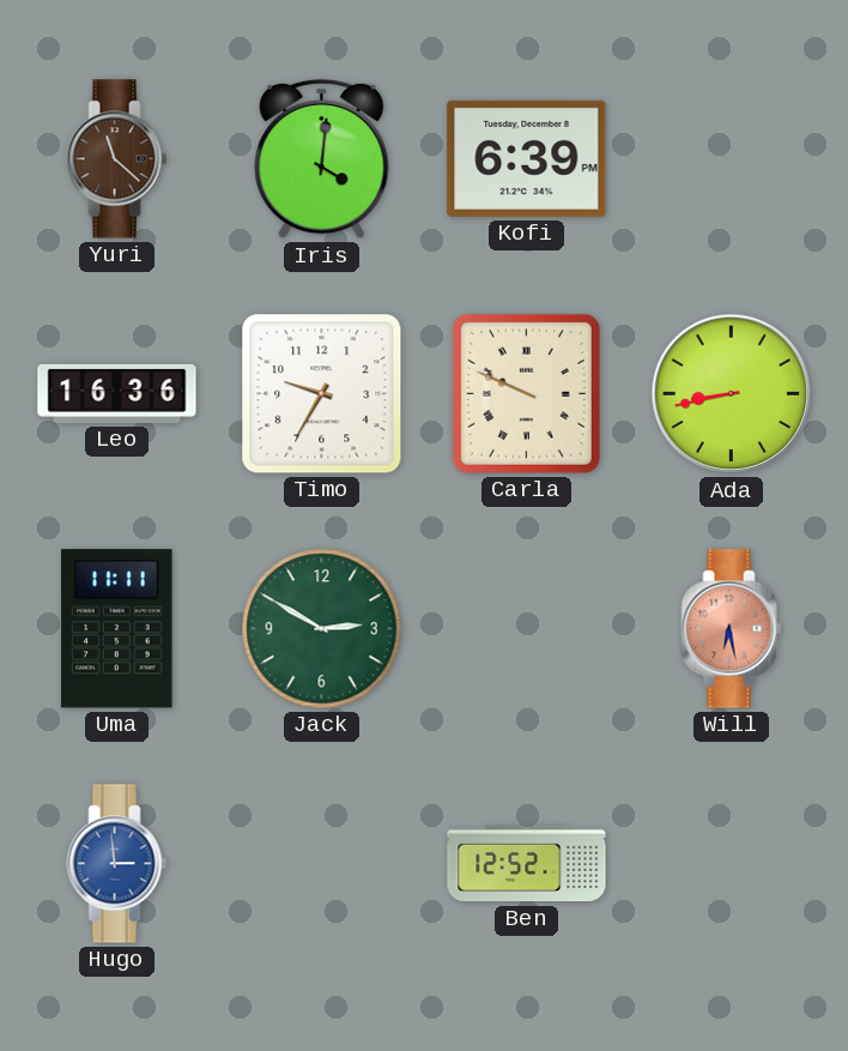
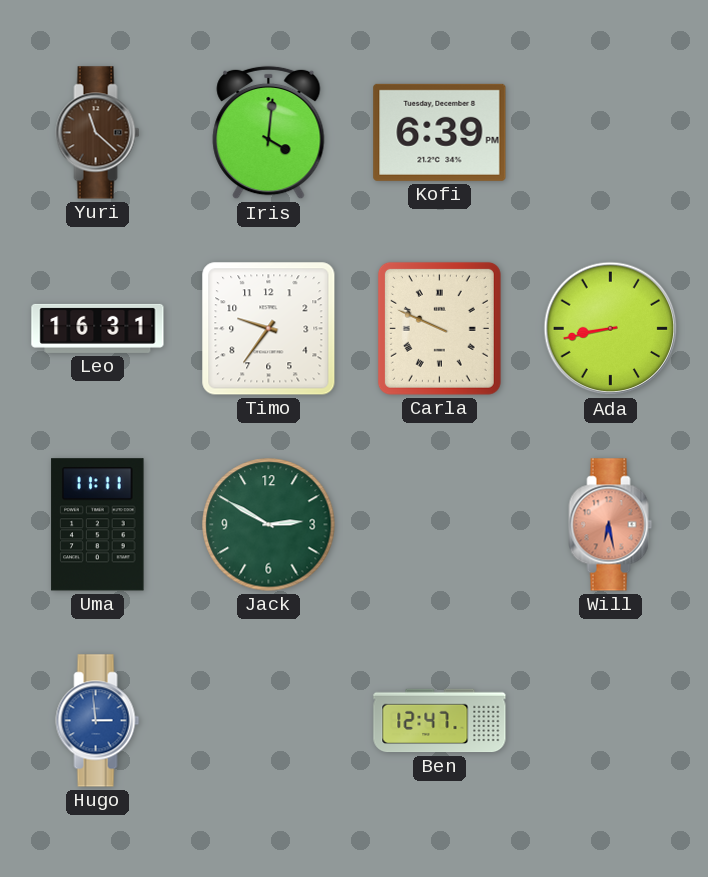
Leo: 16:36 -> 16:31
Timo: 9:35 -> 9:36
Ben: 12:52 -> 12:47
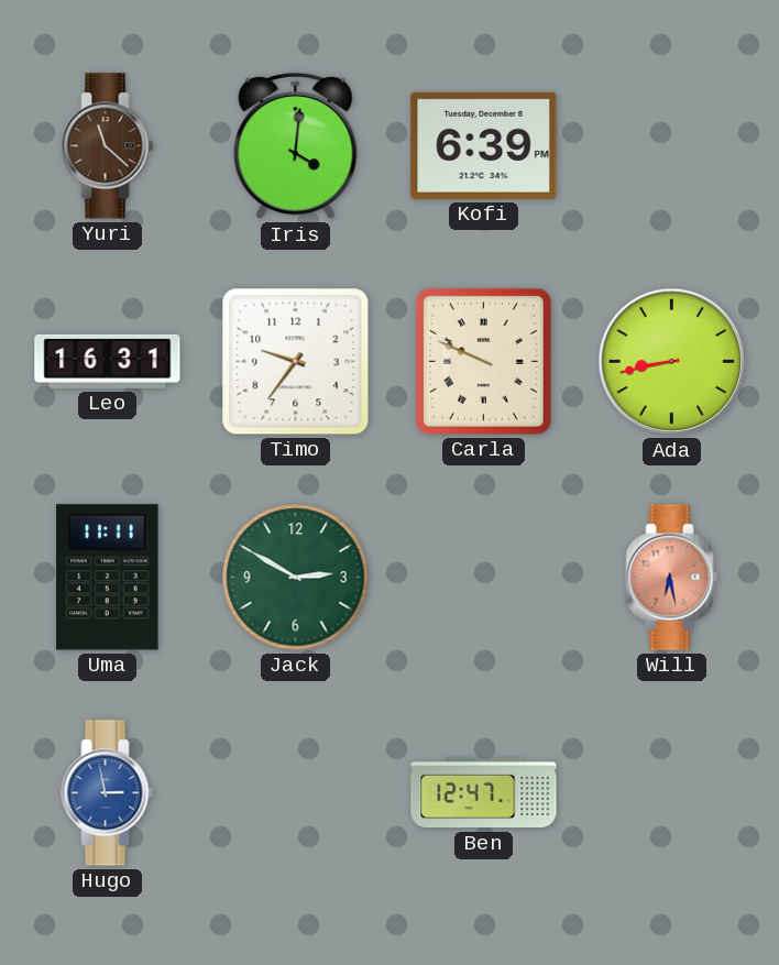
Hugo: 2:59 -> 2:58
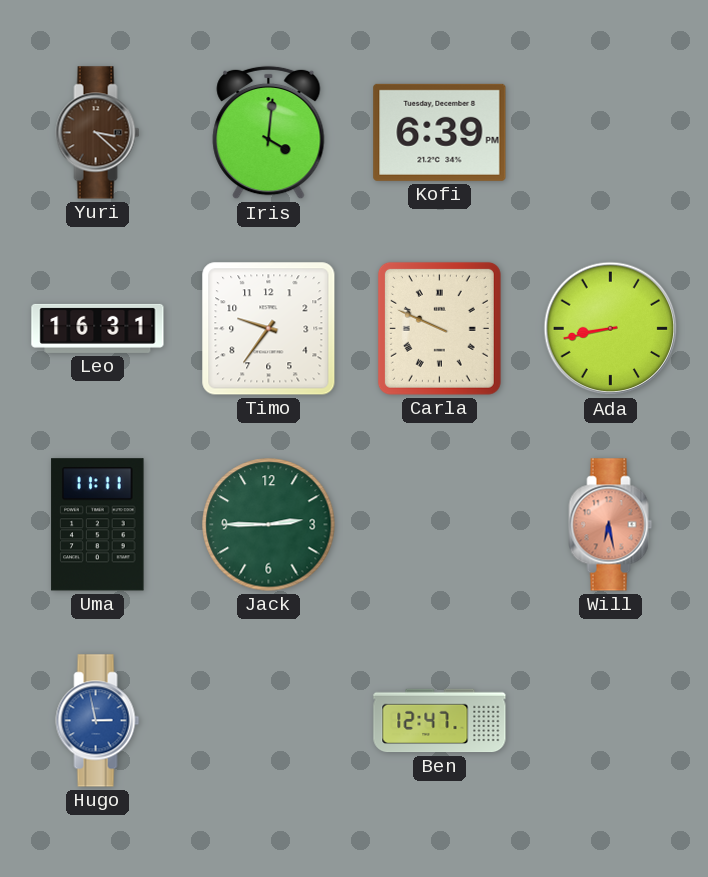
Yuri: 11:22 -> 3:22
Jack: 2:50 -> 2:45
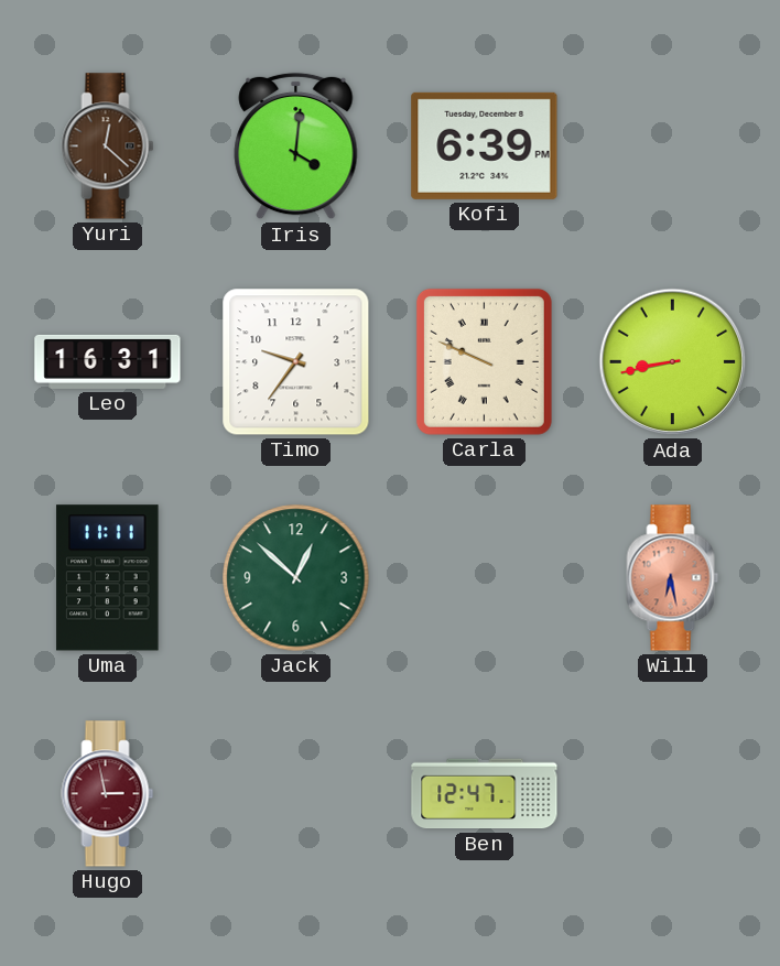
Yuri: 3:22 -> 12:22
Jack: 2:45 -> 12:52
Hugo dial: blue -> burgundy
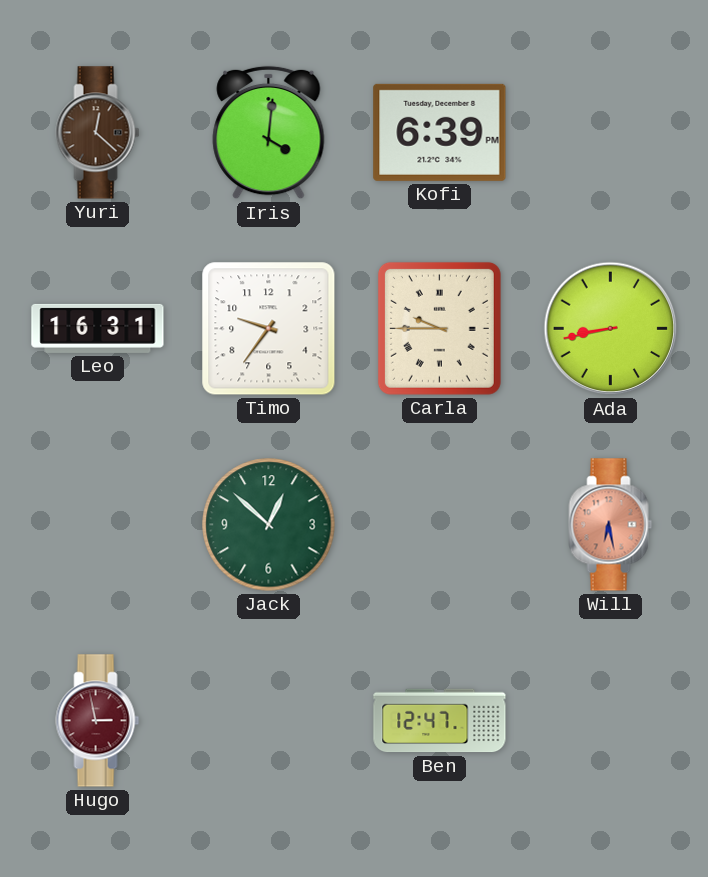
Carla: 9:49 -> 9:45
Uma: 11:11 -> none
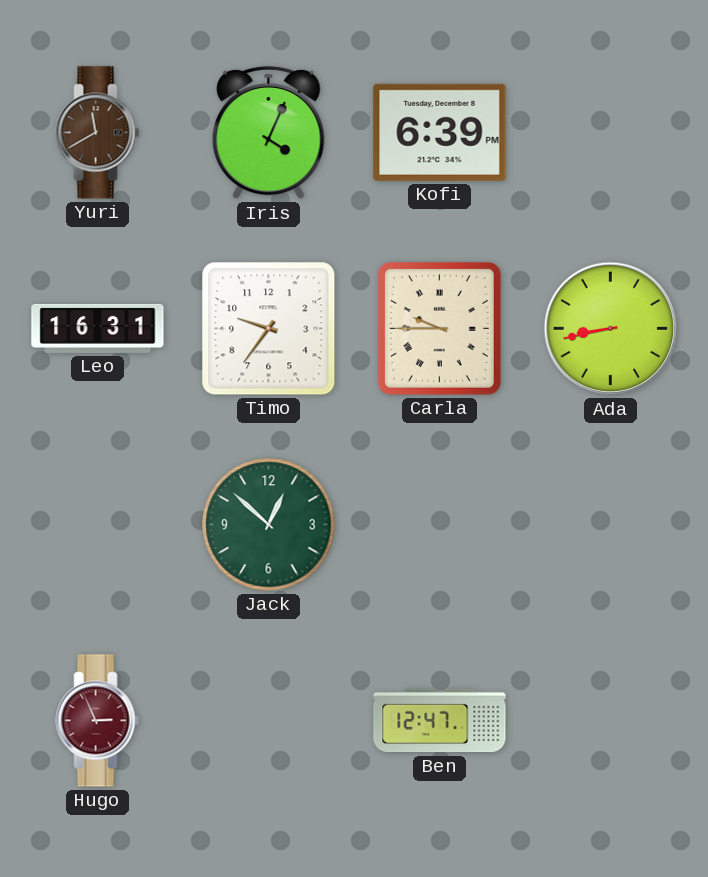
Yuri: 12:22 -> 11:40
Iris: 4:01 -> 4:04
Will: 6:28 -> none
Hugo: 2:58 -> 2:56
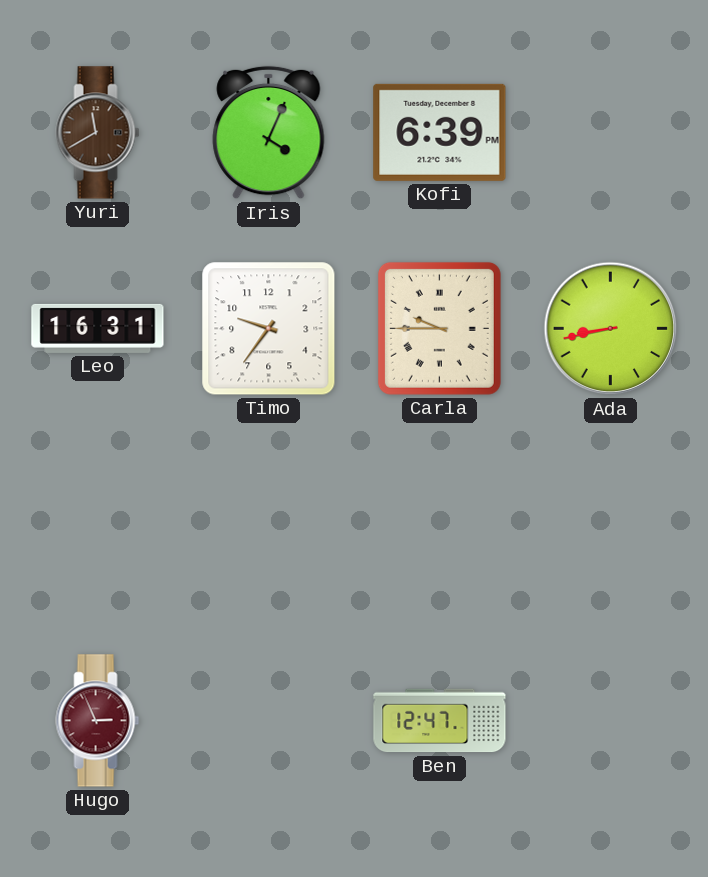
Jack: 12:52 -> none
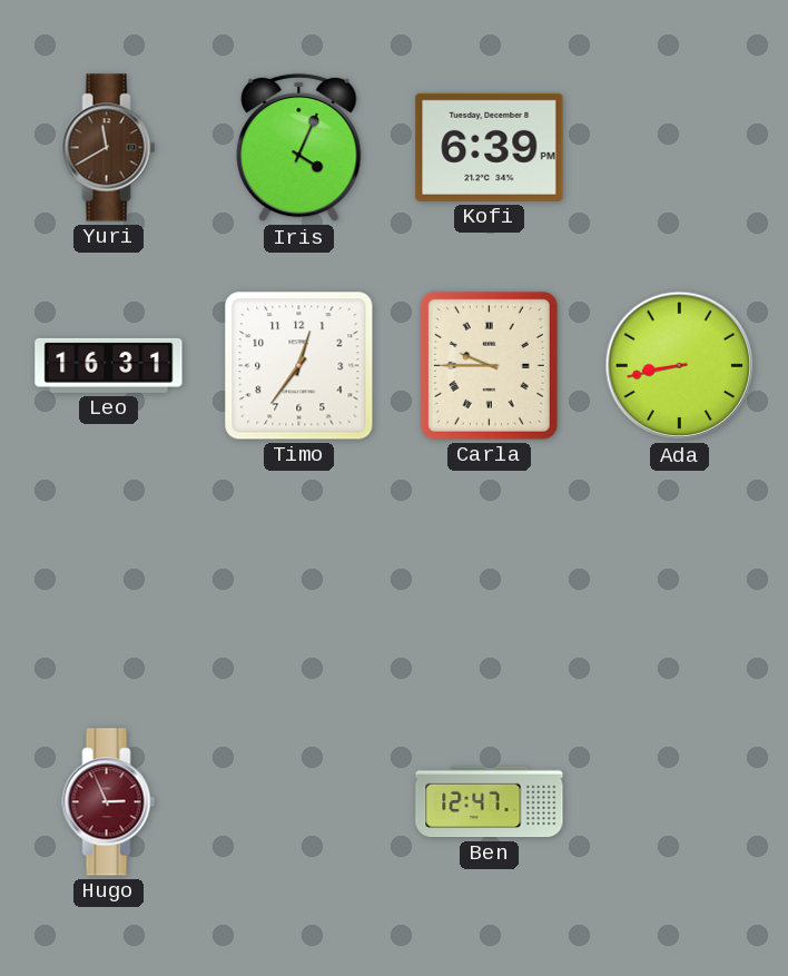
Timo: 9:36 -> 12:36
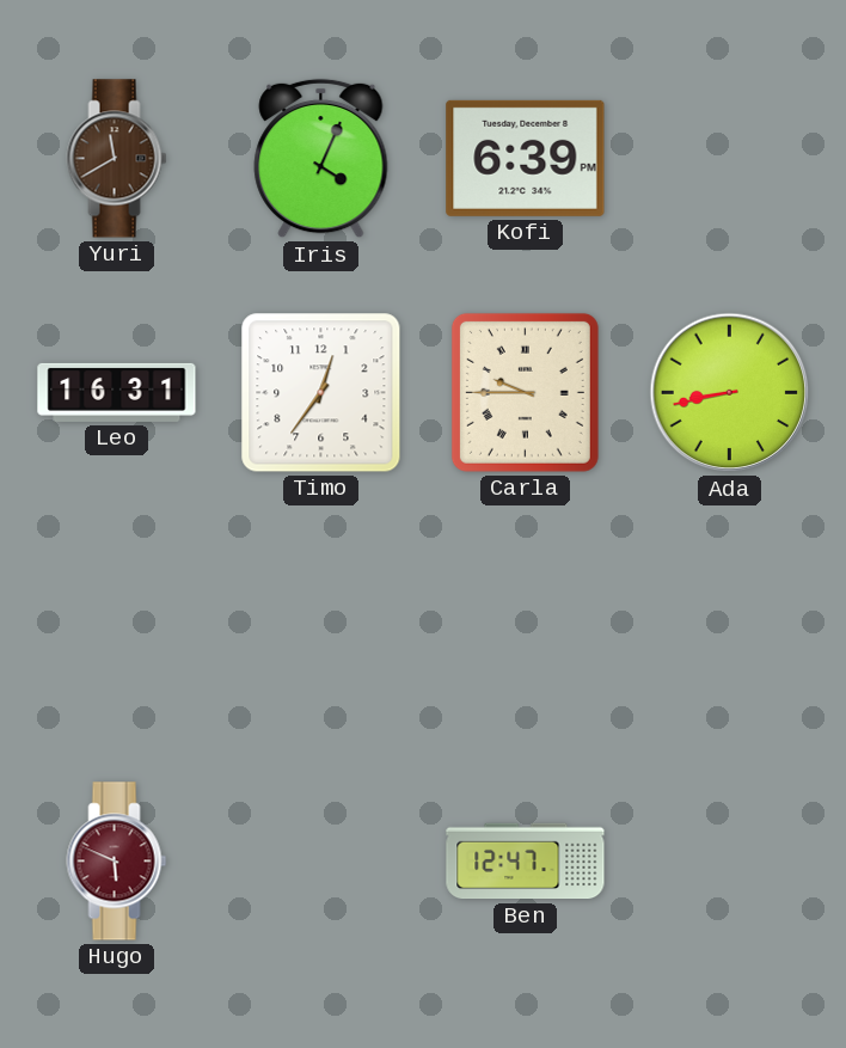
Hugo: 2:56 -> 5:49
